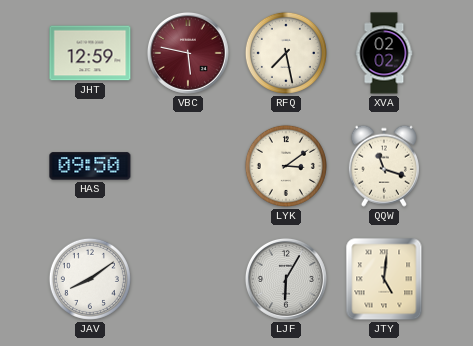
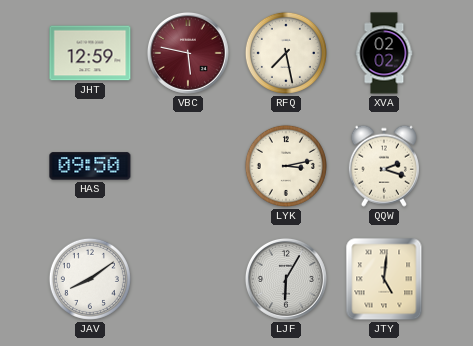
LYK: 3:09 -> 3:13
QQW: 11:18 -> 2:18
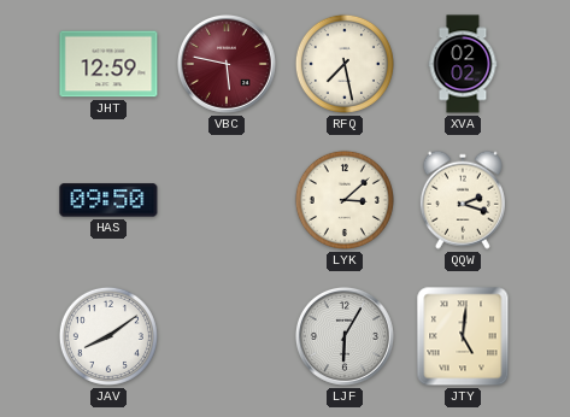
LYK: 3:13 -> 3:08
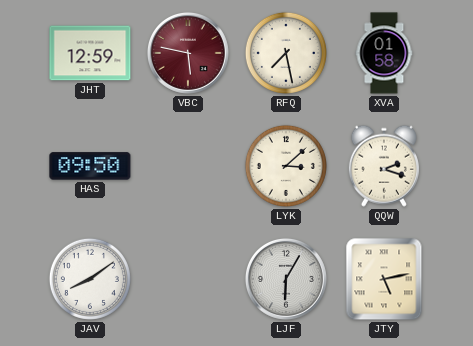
XVA: 02:02 -> 01:58
JTY: 5:01 -> 5:13
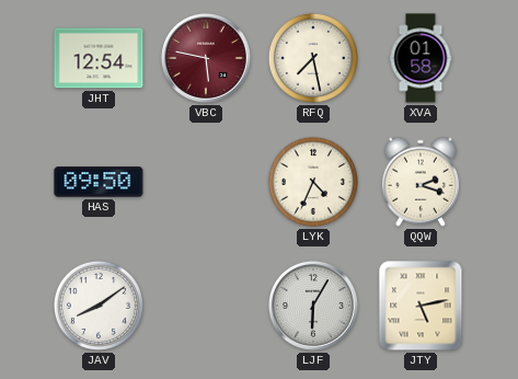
JHT: 12:59 -> 12:54
LYK: 3:08 -> 4:34
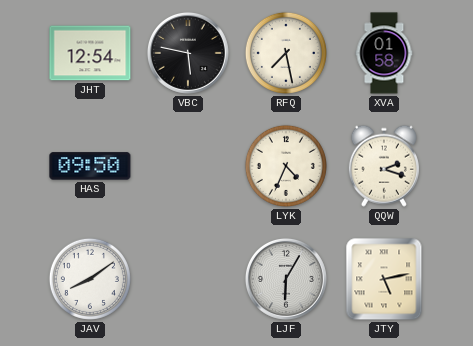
VBC dial: burgundy -> black
